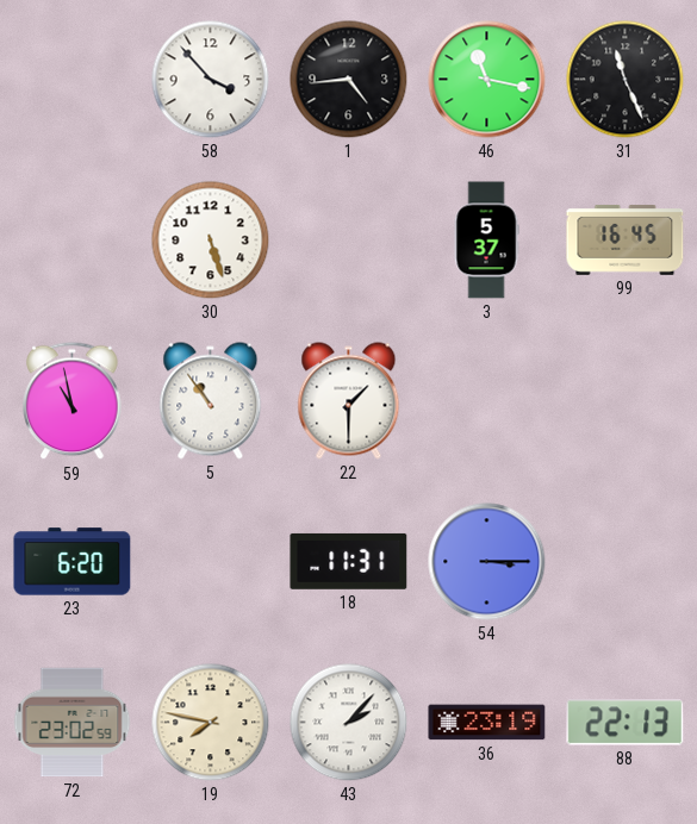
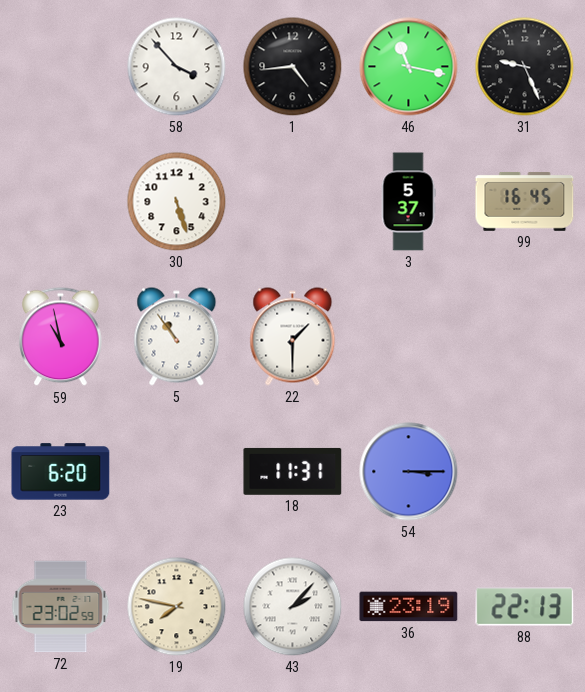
31: 11:26 -> 9:26
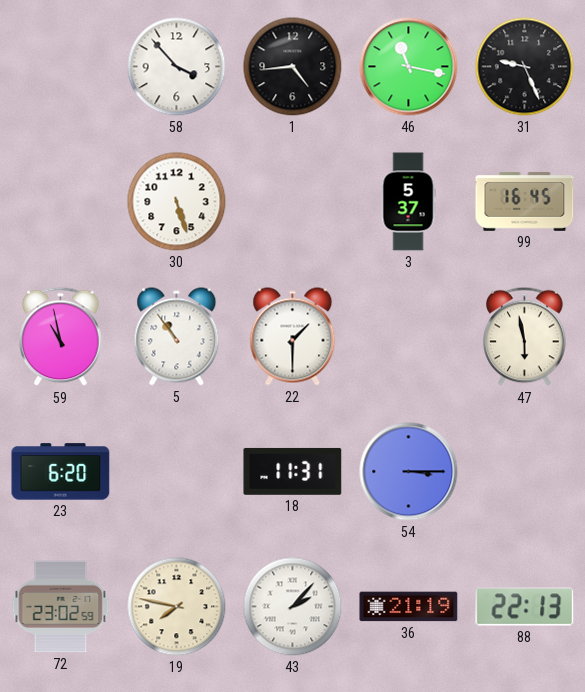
47: none -> 5:58
36: 23:19 -> 21:19
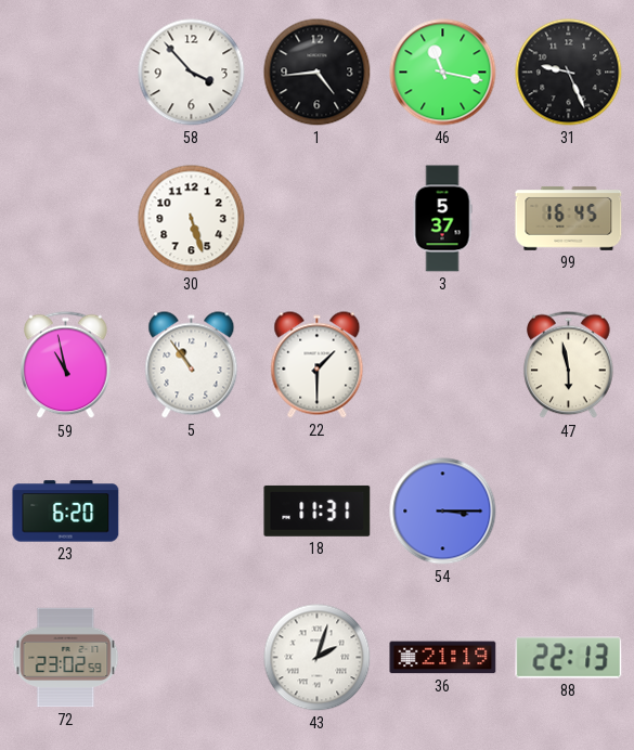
19: 7:47 -> none
43: 2:07 -> 2:03
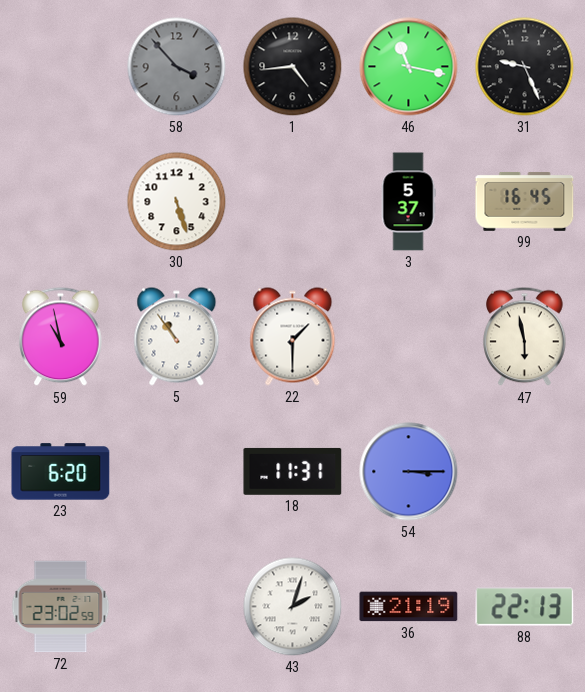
58 dial: white -> grey
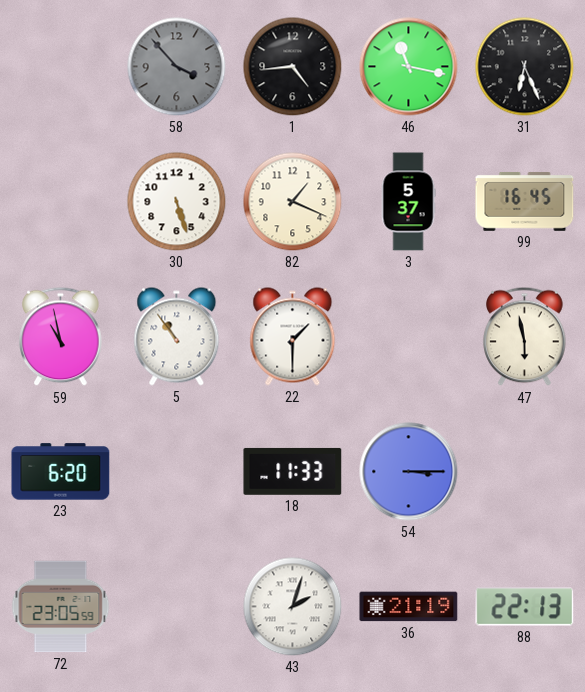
31: 9:26 -> 6:26
82: none -> 1:19
18: 11:31 -> 11:33
72: 23:02 -> 23:05
